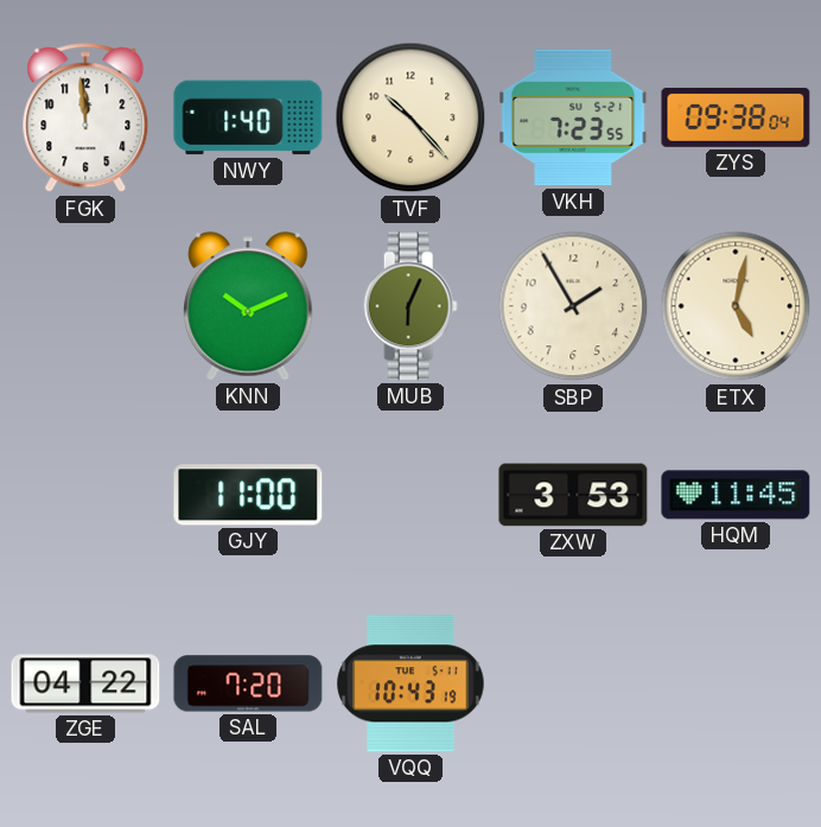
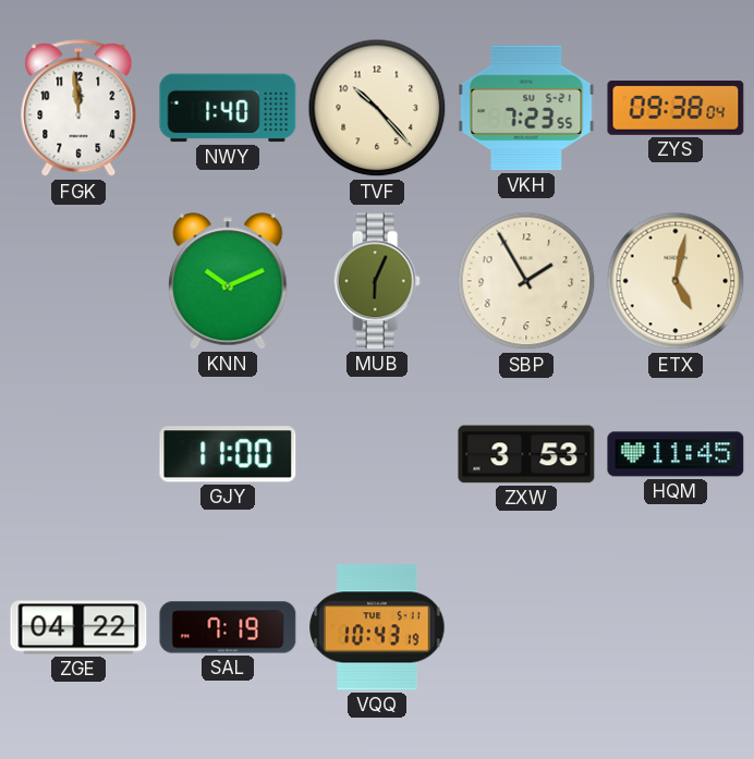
SAL: 7:20 -> 7:19
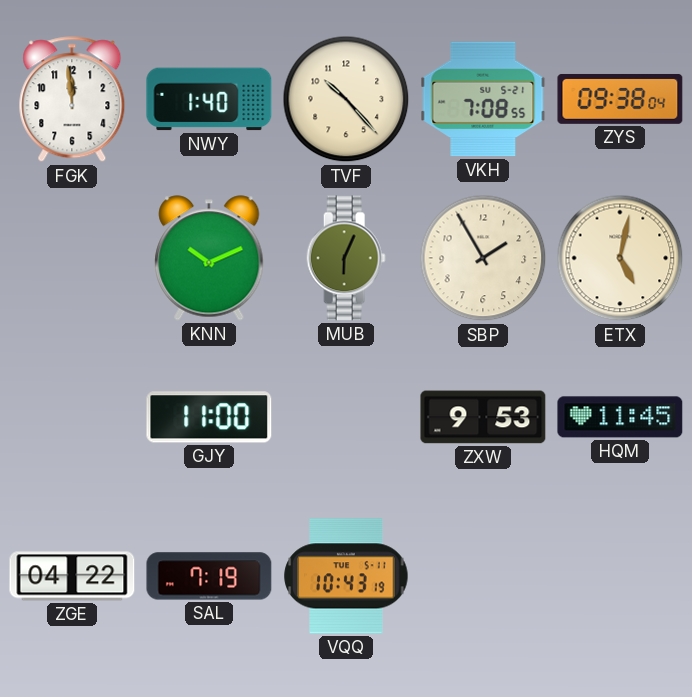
VKH: 7:23 -> 7:08
ZXW: 3:53 -> 9:53
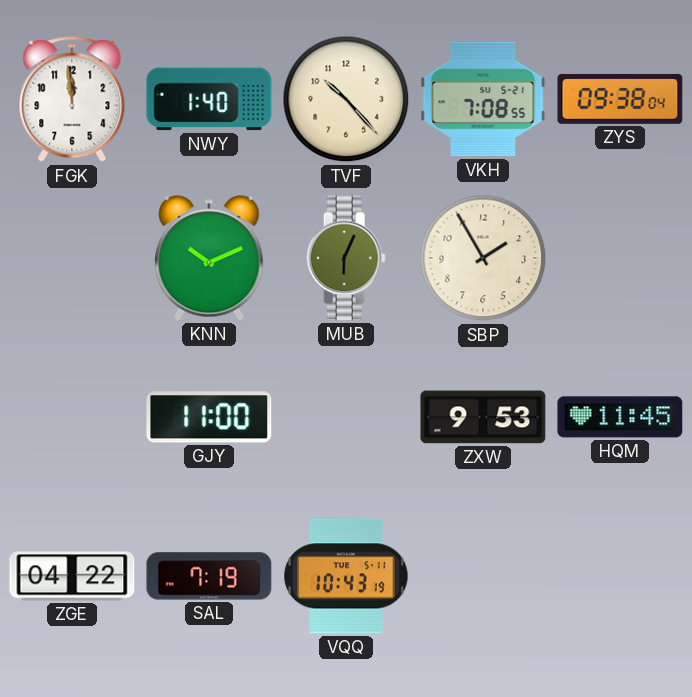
ETX: 5:02 -> none
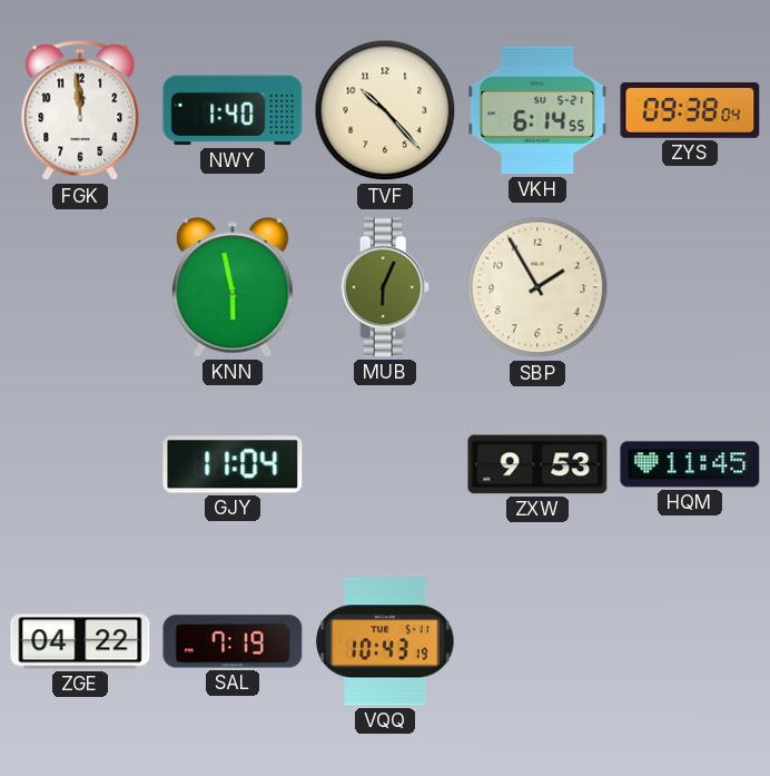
VKH: 7:08 -> 6:14
KNN: 10:11 -> 5:58
GJY: 11:00 -> 11:04
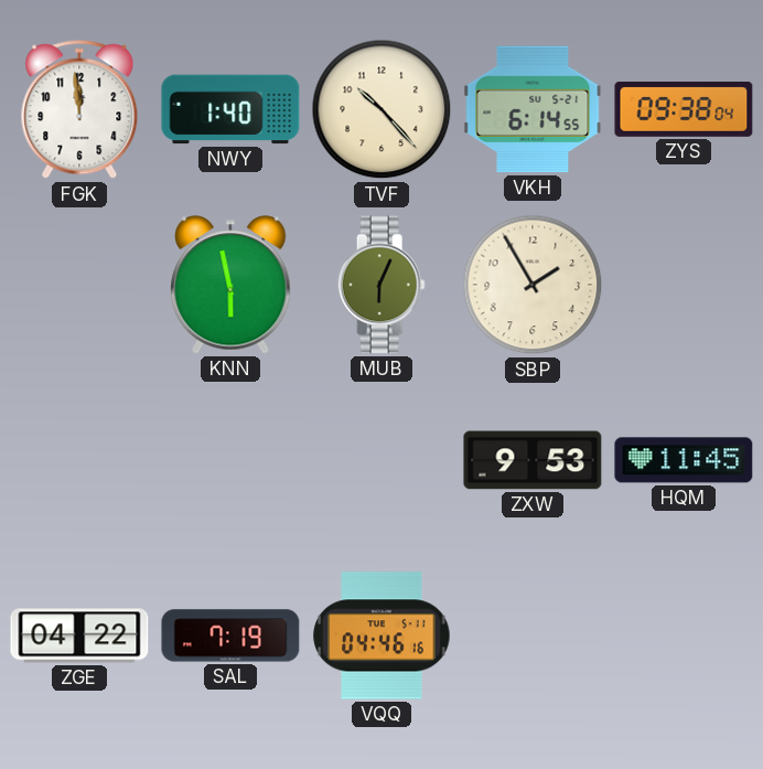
GJY: 11:04 -> none
VQQ: 10:43 -> 04:46
